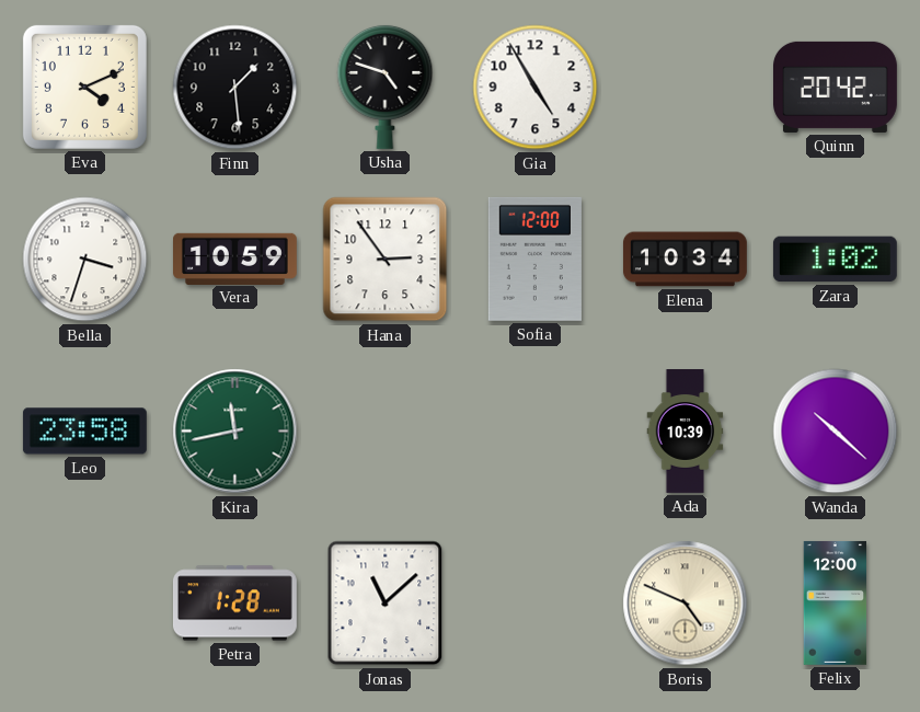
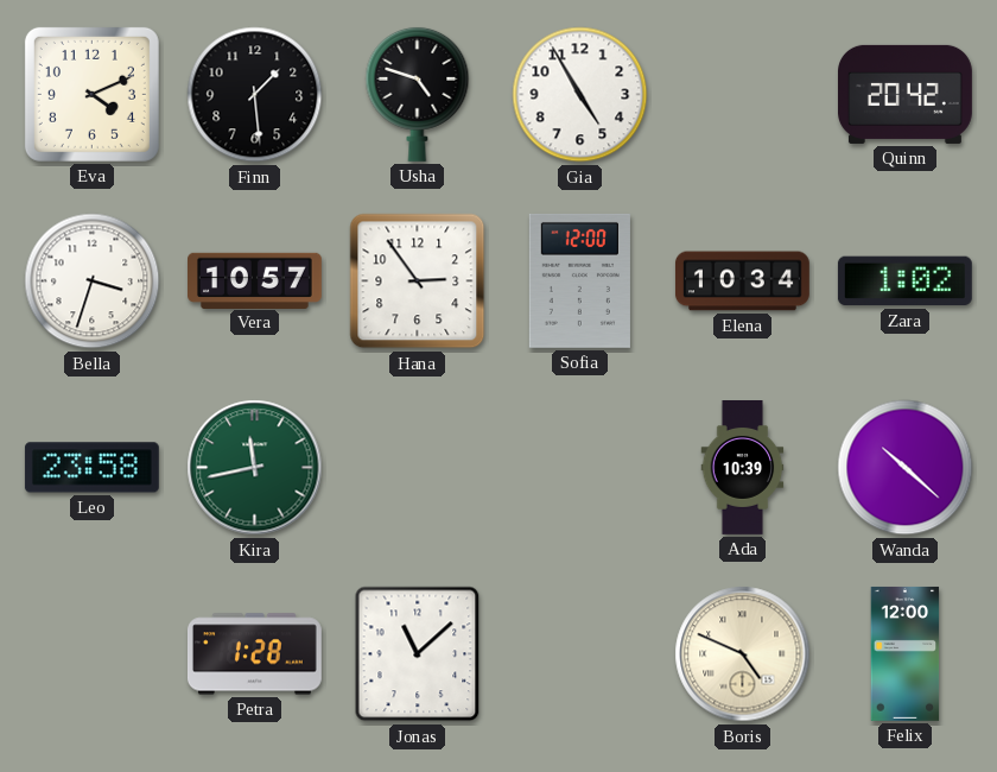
Vera: 10:59 -> 10:57
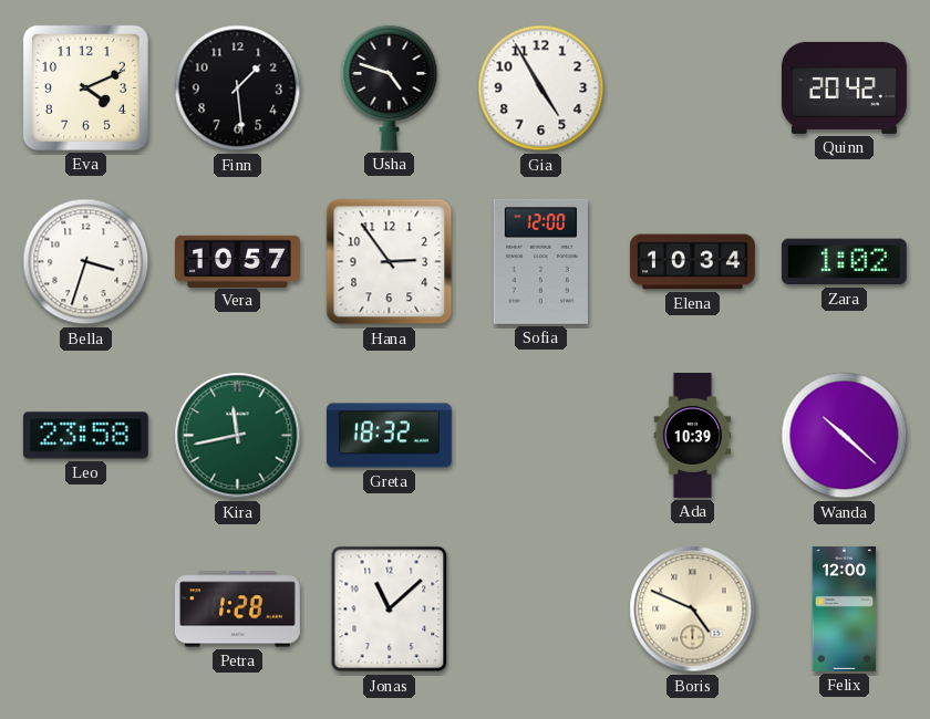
Greta: none -> 18:32
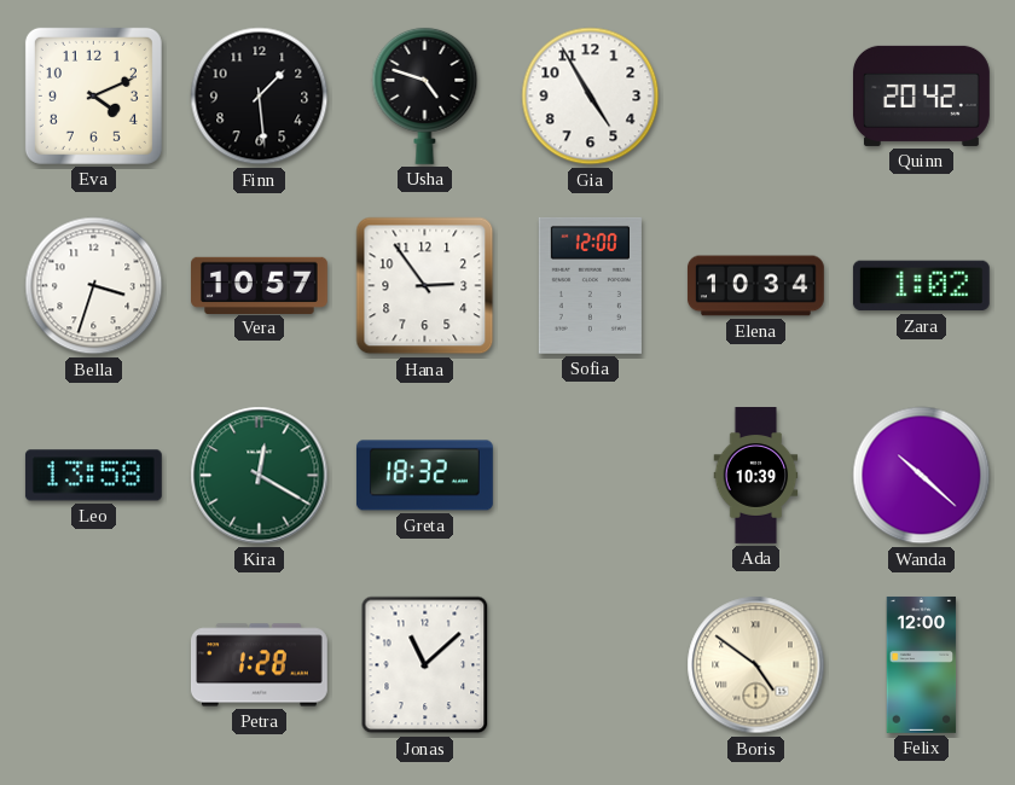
Leo: 23:58 -> 13:58
Kira: 11:43 -> 12:20
Boris: 4:49 -> 4:51
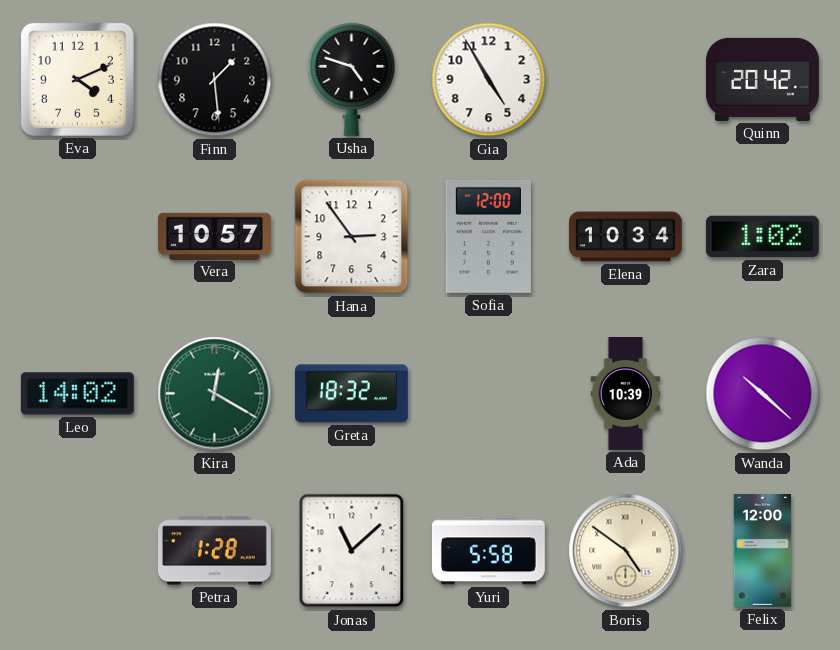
Bella: 3:33 -> none
Leo: 13:58 -> 14:02
Yuri: none -> 5:58
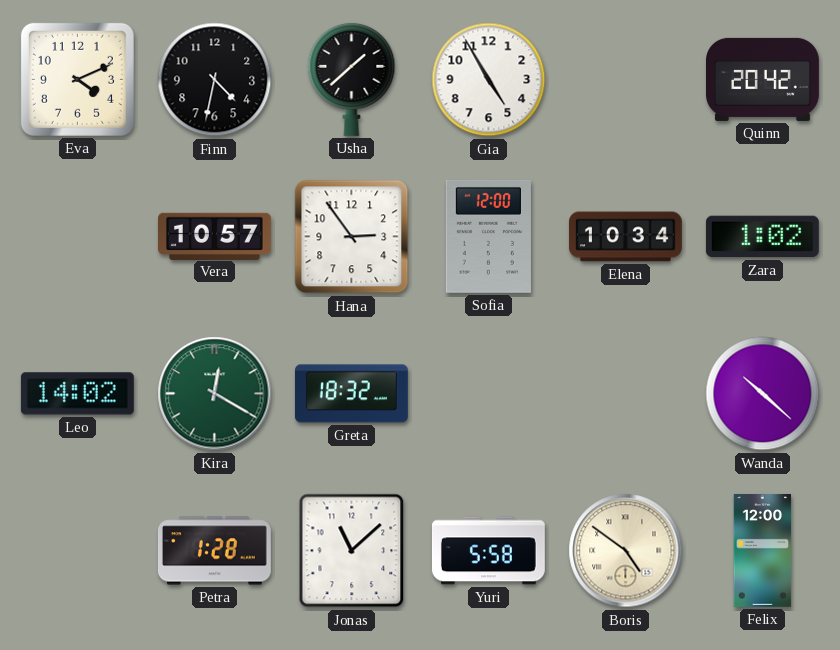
Finn: 1:29 -> 4:32
Usha: 4:48 -> 1:38
Ada: 10:39 -> none
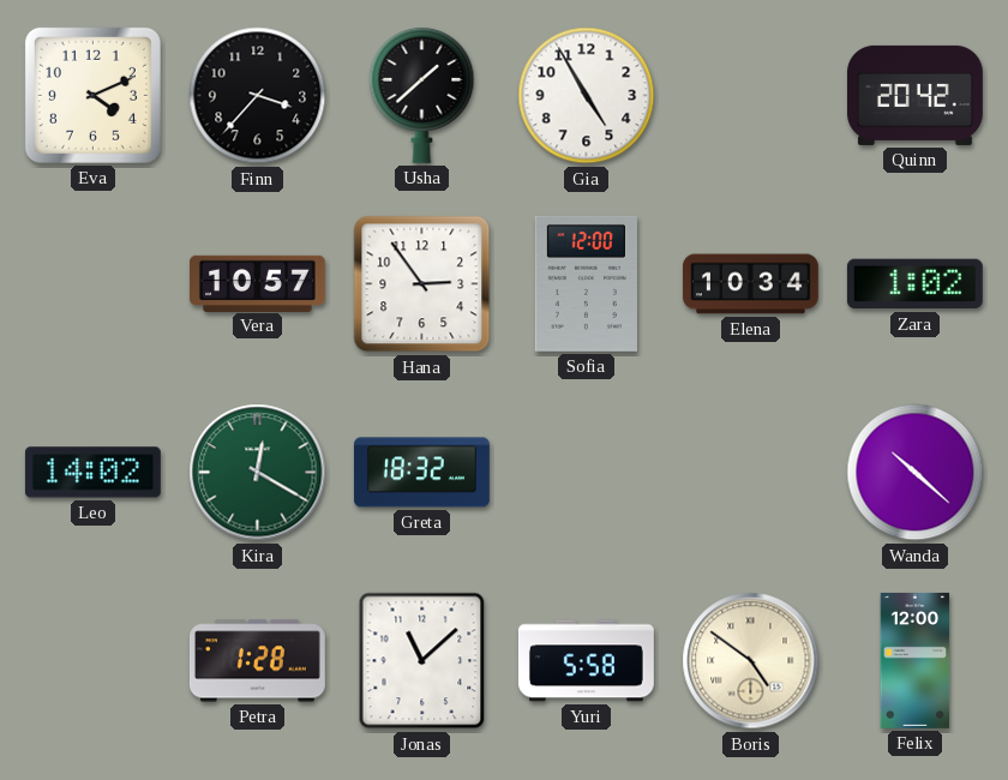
Finn: 4:32 -> 3:37
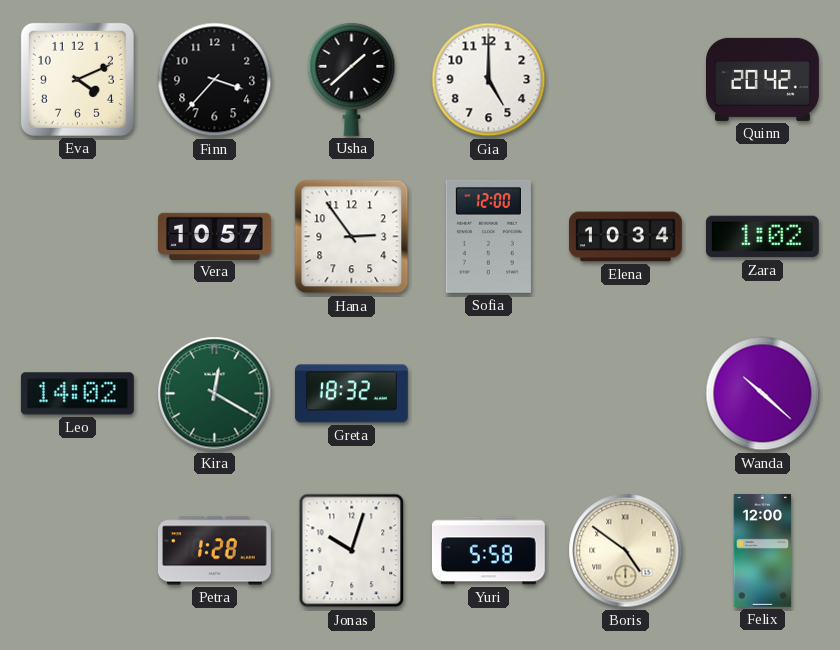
Gia: 4:55 -> 5:00
Jonas: 11:08 -> 10:03
